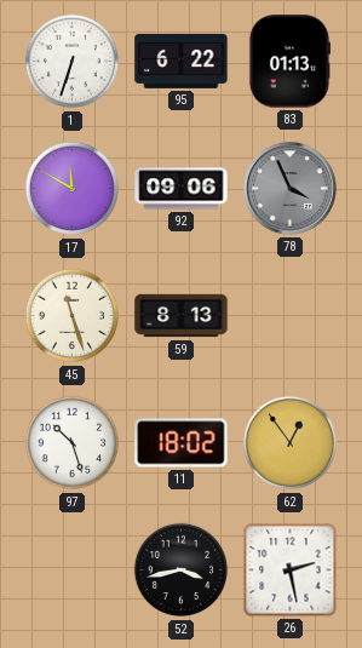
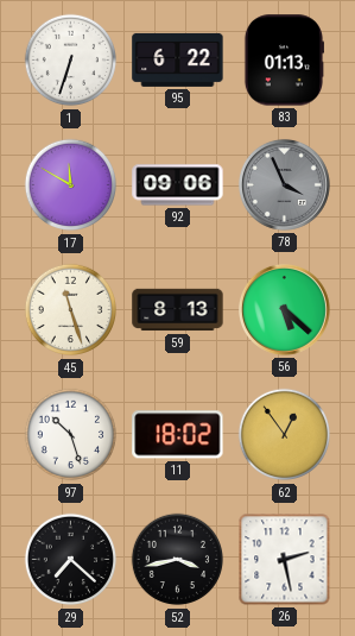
56: none -> 5:22
29: none -> 7:22
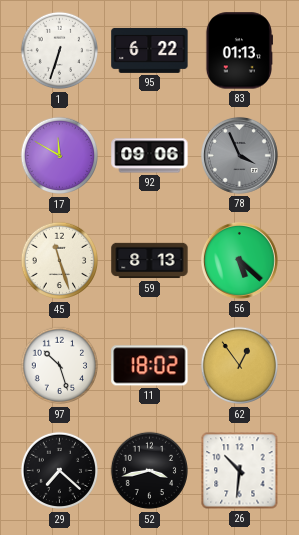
26: 2:28 -> 10:31
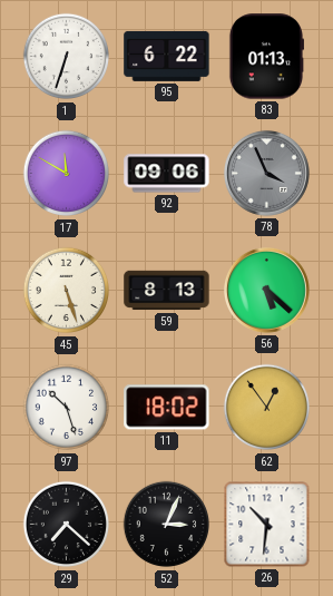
45: 11:27 -> 5:27
52: 3:43 -> 3:04
